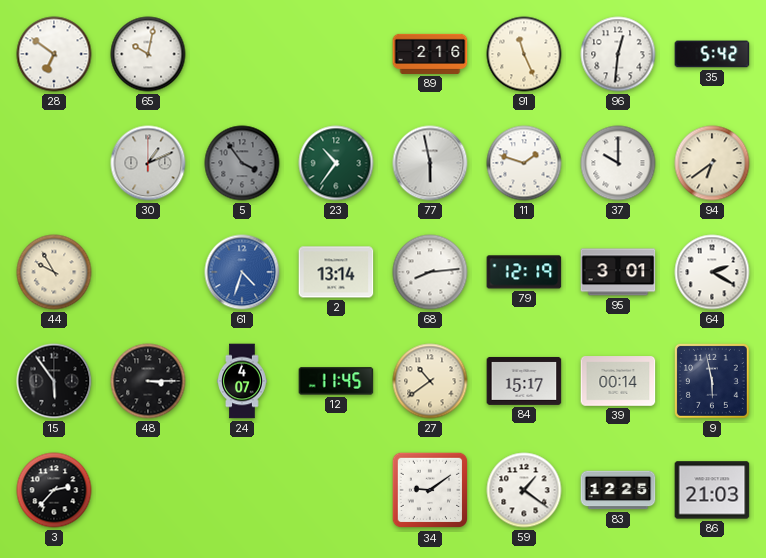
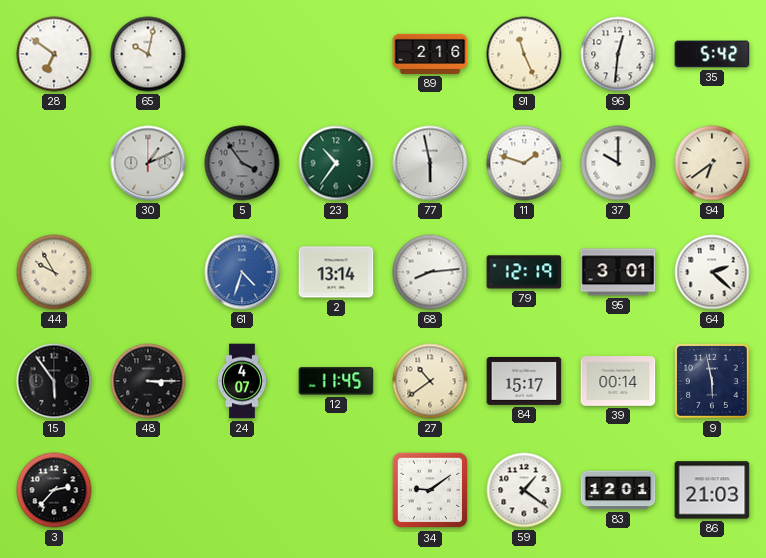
64: 2:20 -> 2:22
83: 12:25 -> 12:01
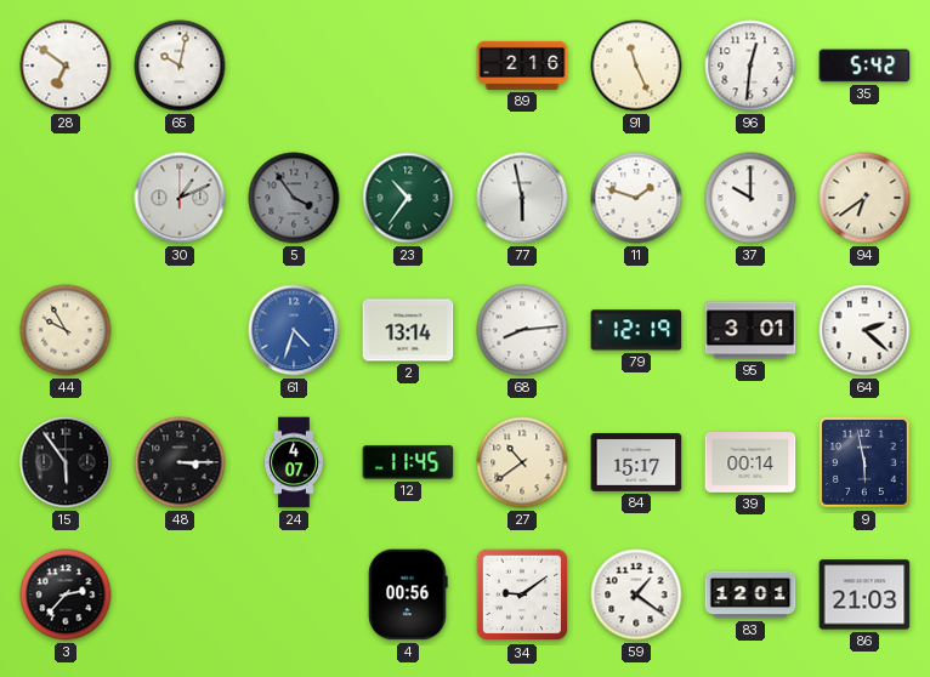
4: none -> 00:56
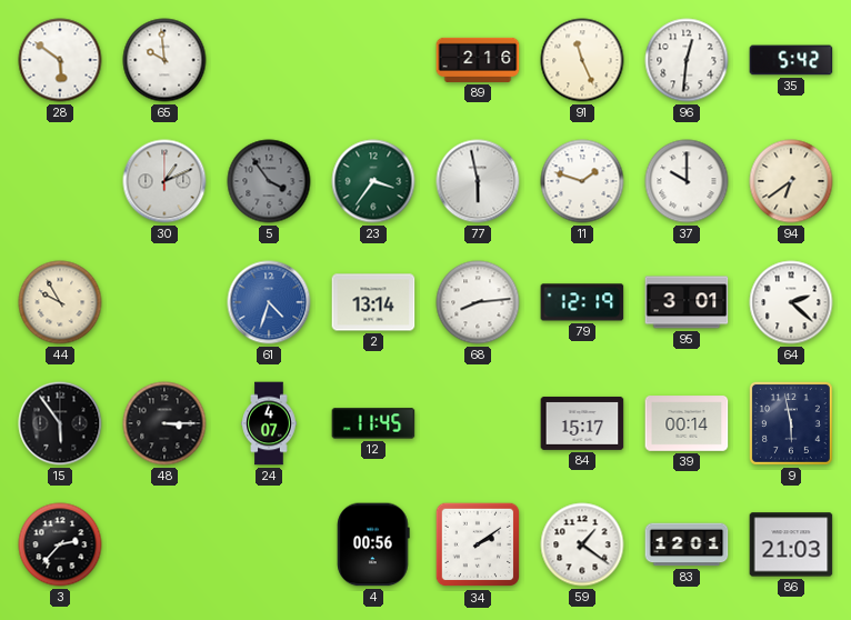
28: 6:51 -> 5:51
65: 10:02 -> 9:59
23: 10:36 -> 3:36
27: 10:39 -> none
34: 9:09 -> 2:09
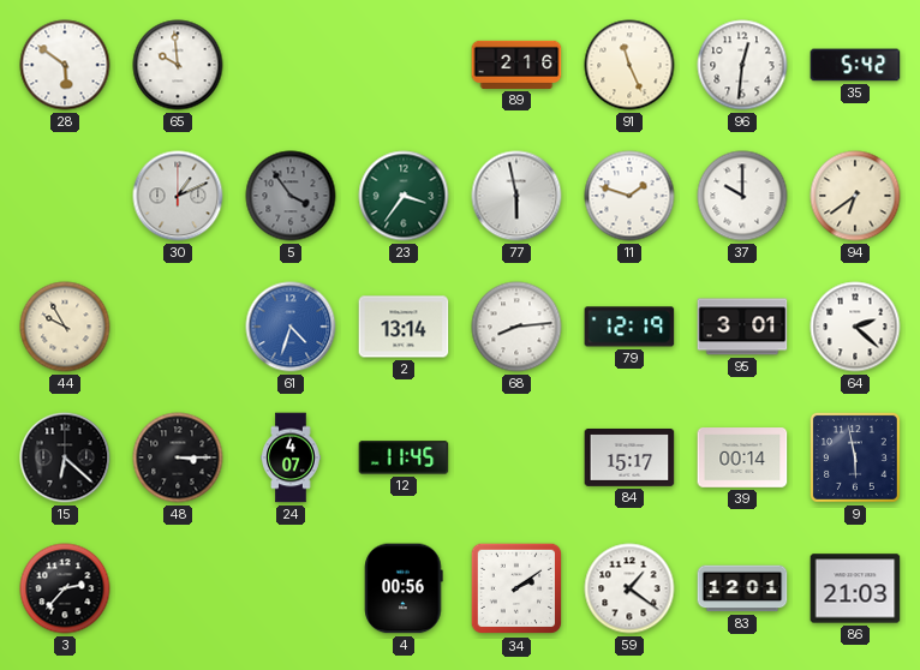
15: 5:54 -> 6:22
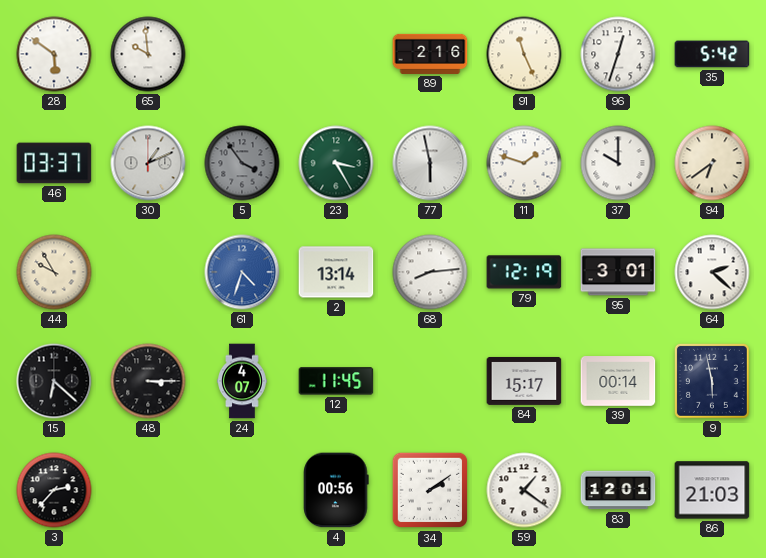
96: 12:31 -> 12:33
46: none -> 03:37
23: 3:36 -> 3:25
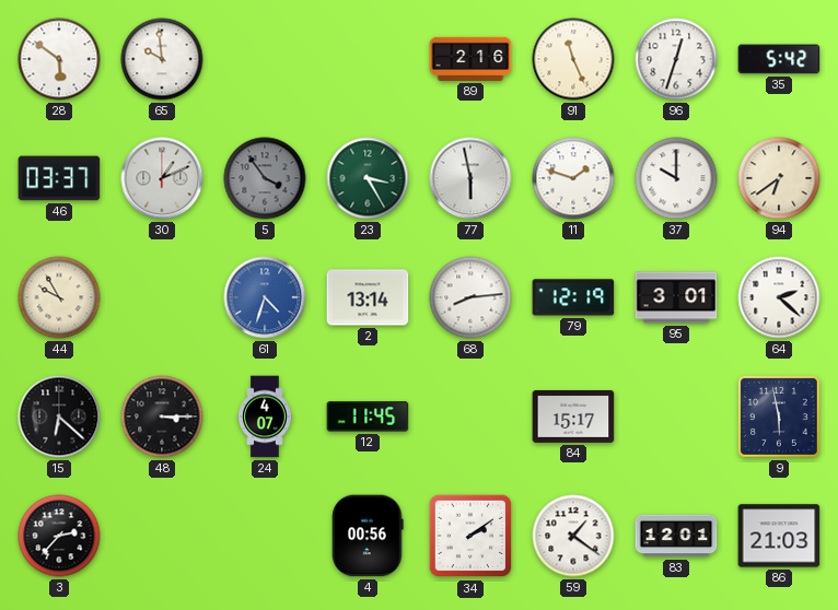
39: 00:14 -> none
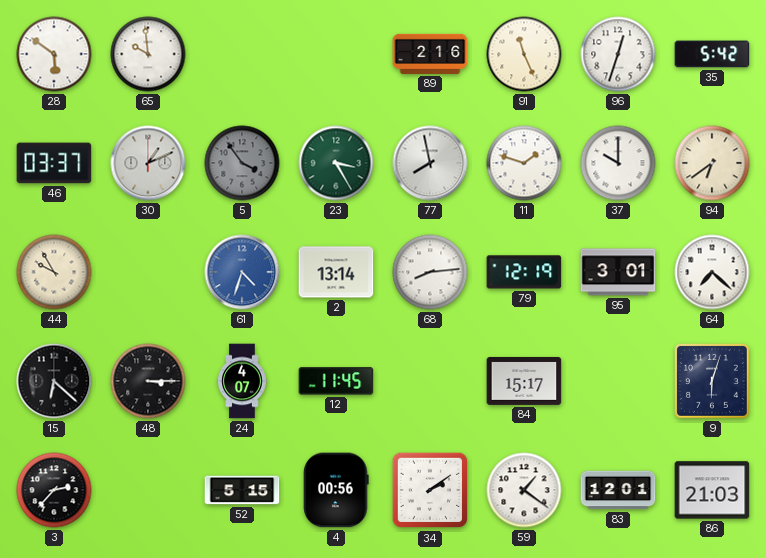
77: 5:58 -> 7:58
64: 2:22 -> 7:22
9: 5:58 -> 6:03
52: none -> 5:15
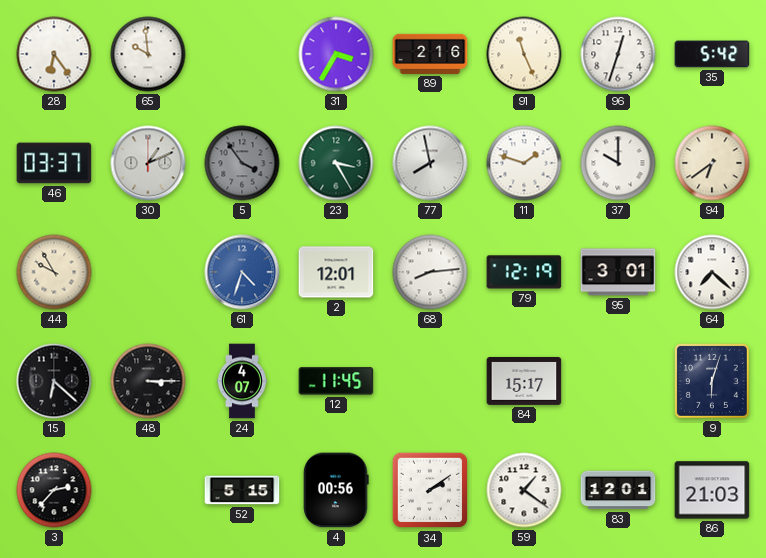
28: 5:51 -> 6:24
31: none -> 3:35
2: 13:14 -> 12:01
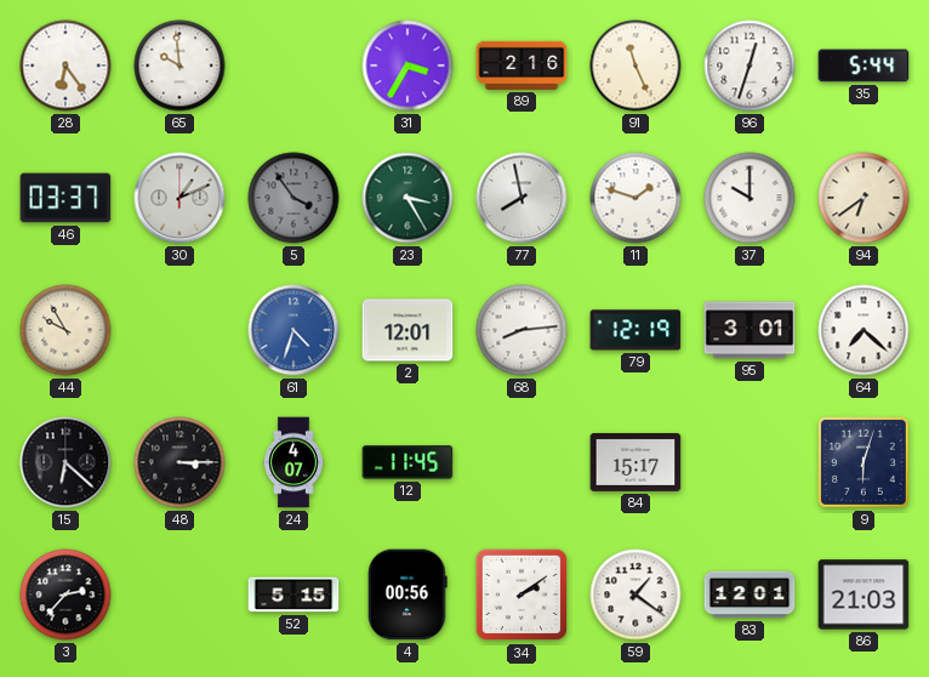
35: 5:42 -> 5:44
